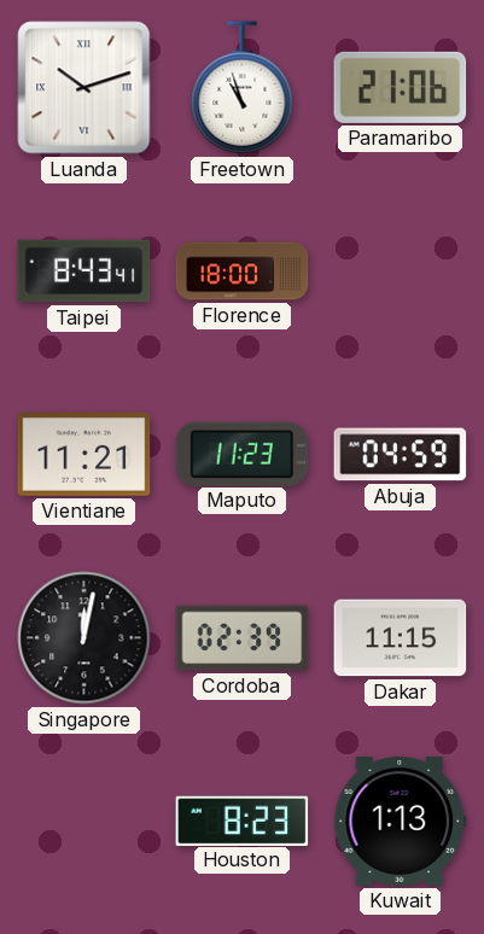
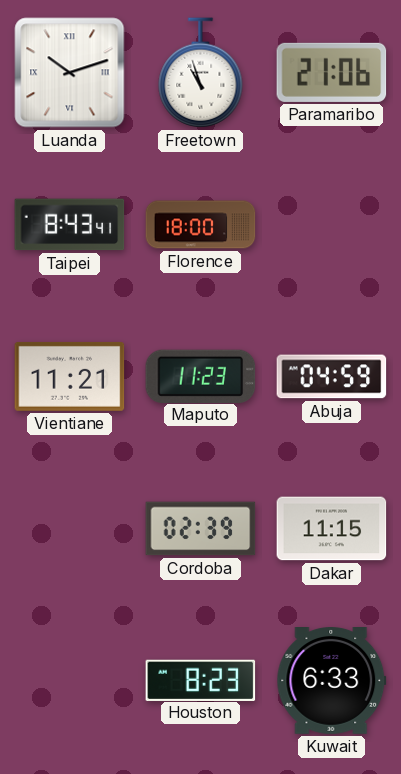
Singapore: 12:02 -> none
Kuwait: 1:13 -> 6:33
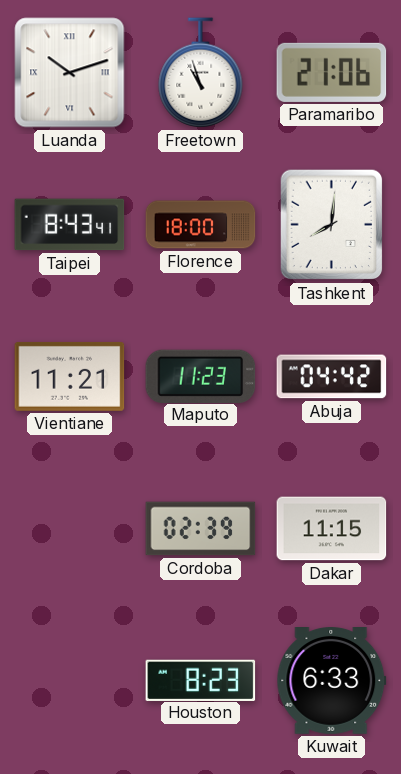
Tashkent: none -> 8:01
Abuja: 04:59 -> 04:42
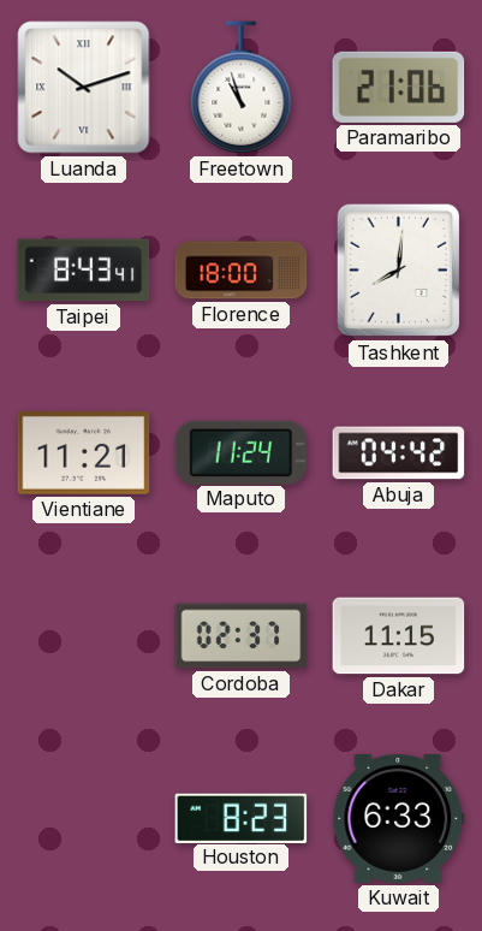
Maputo: 11:23 -> 11:24
Cordoba: 02:39 -> 02:37
